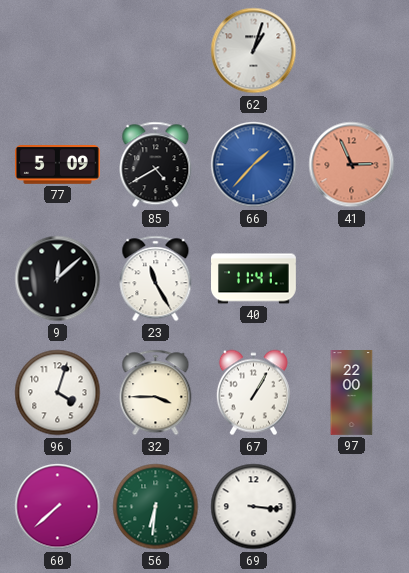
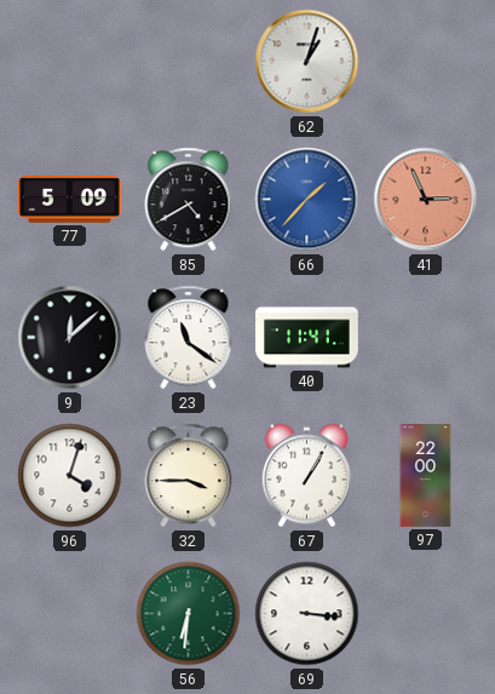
23: 11:25 -> 11:21
60: 7:38 -> none
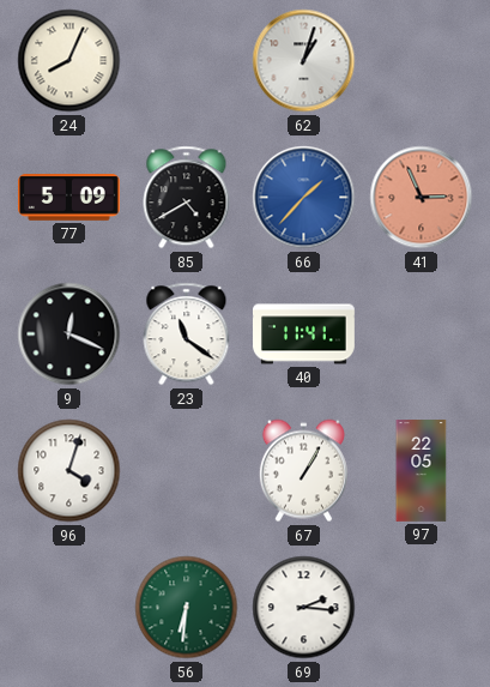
24: none -> 8:04
9: 12:08 -> 12:19
32: 3:45 -> none
97: 22:00 -> 22:05
69: 3:16 -> 2:16
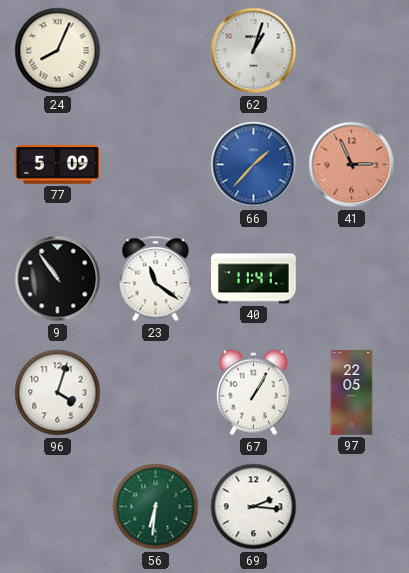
85: 4:40 -> none
9: 12:19 -> 10:54
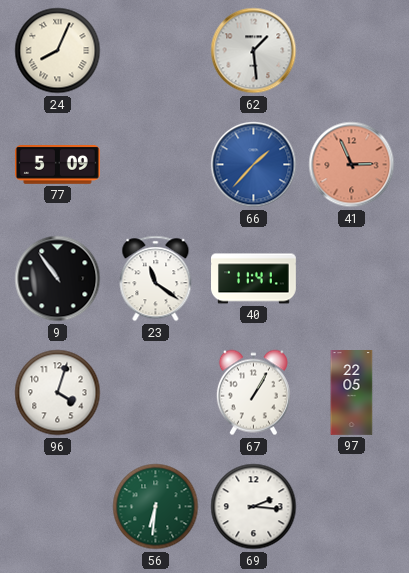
62: 1:03 -> 1:29
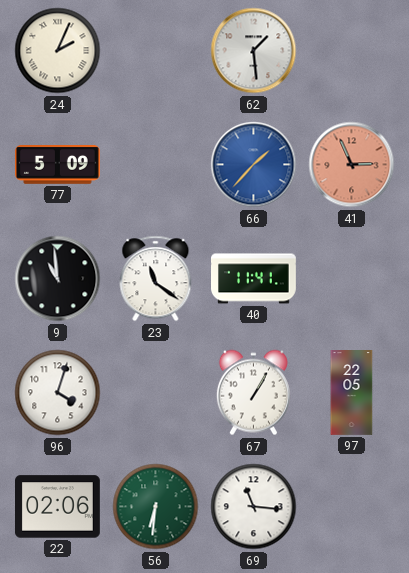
24: 8:04 -> 2:04
9: 10:54 -> 10:59
22: none -> 02:06
69: 2:16 -> 11:16
